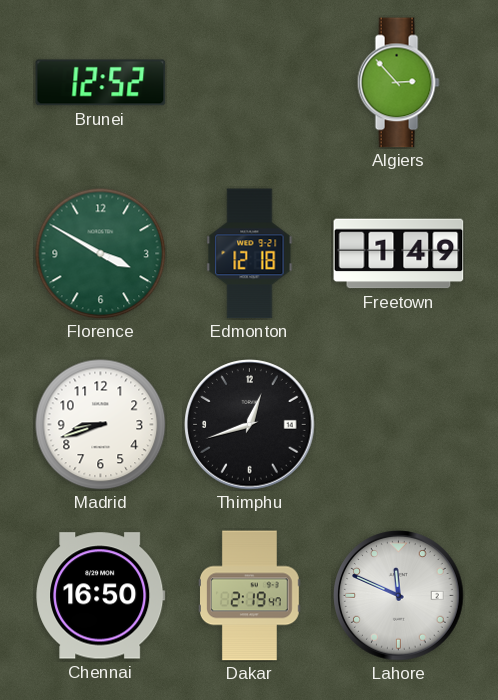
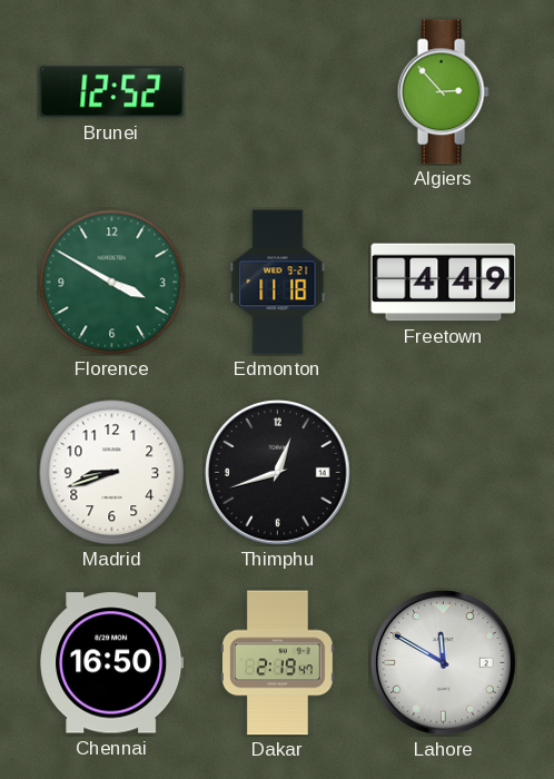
Edmonton: 12:18 -> 11:18
Freetown: 1:49 -> 4:49
Lahore: 11:49 -> 11:50
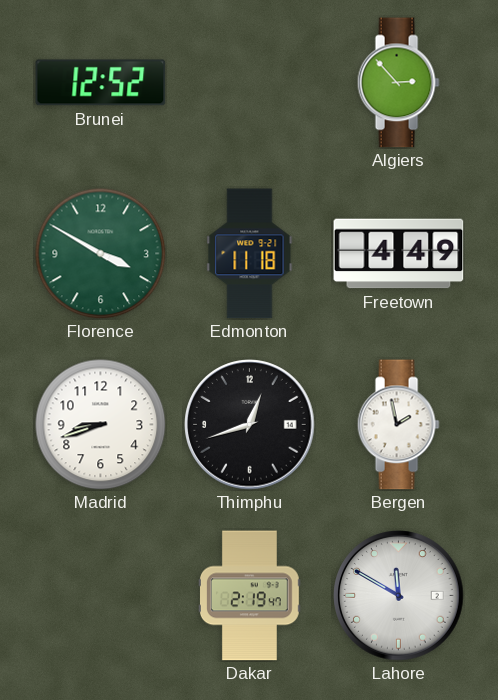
Bergen: none -> 1:58
Chennai: 16:50 -> none
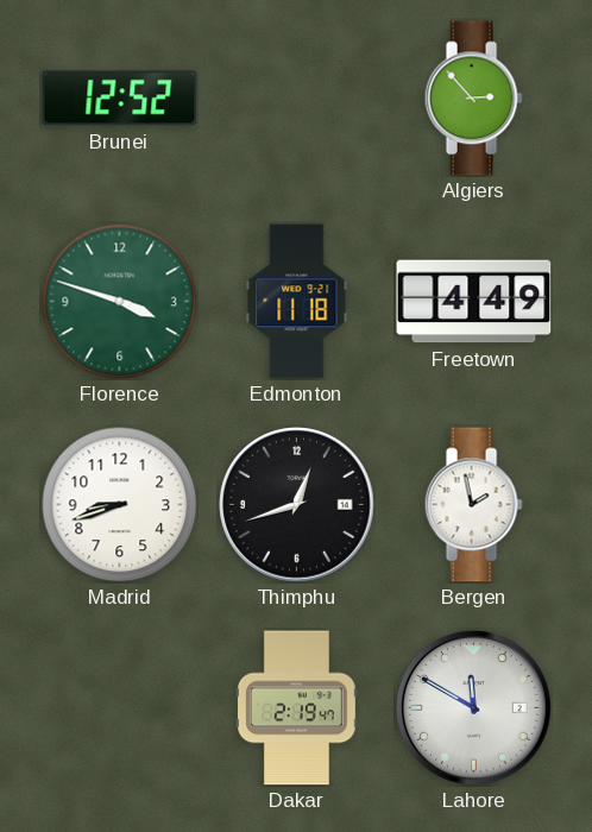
Florence: 3:50 -> 3:48
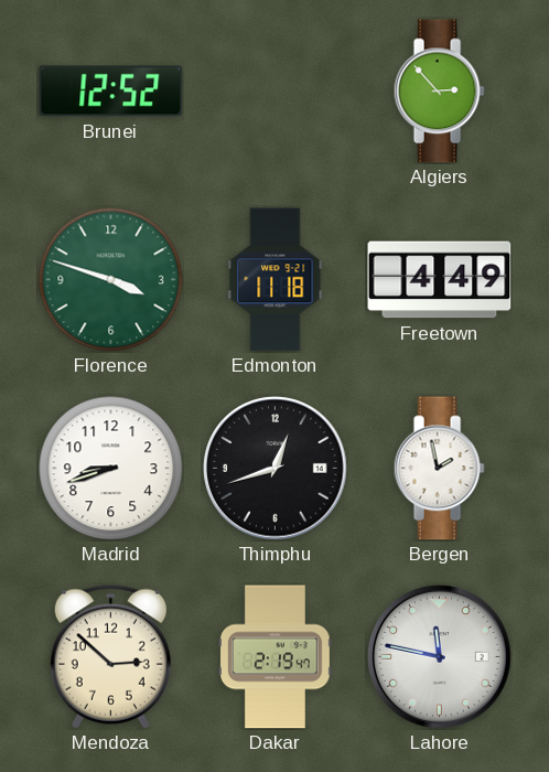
Mendoza: none -> 2:52
Lahore: 11:50 -> 11:47
